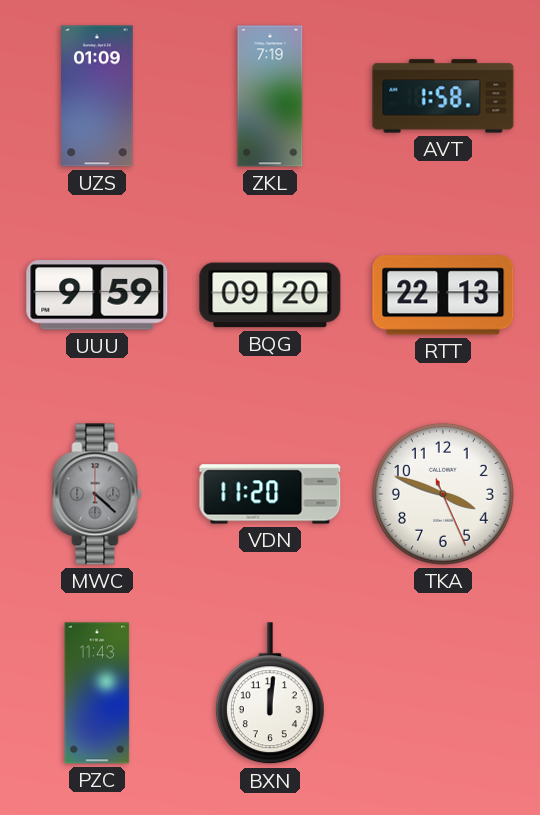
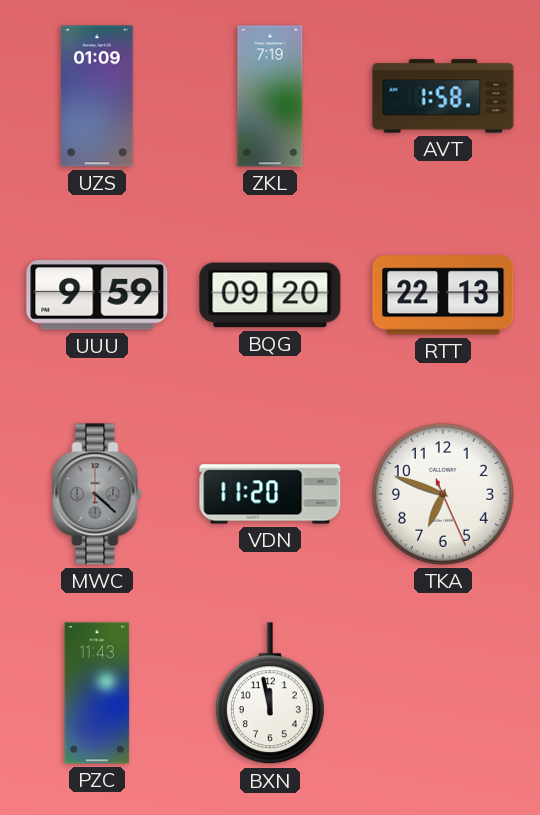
TKA: 3:48 -> 6:48
BXN: 12:01 -> 11:58
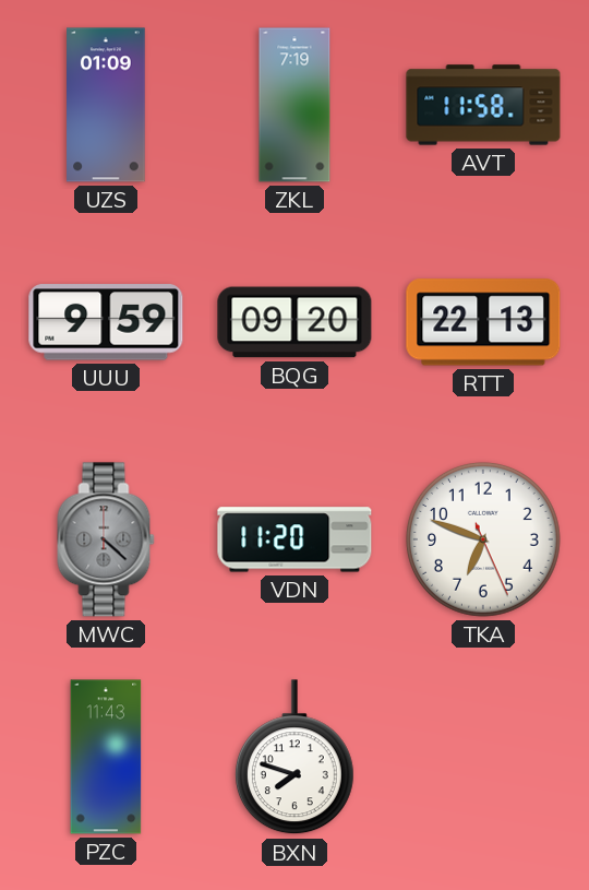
AVT: 1:58 -> 11:58
BXN: 11:58 -> 7:48
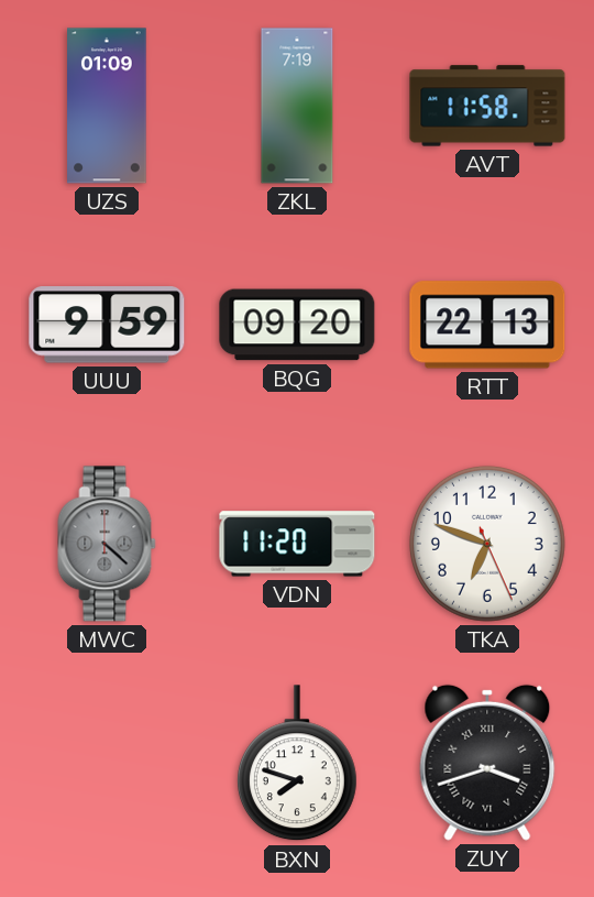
PZC: 11:43 -> none
ZUY: none -> 3:42
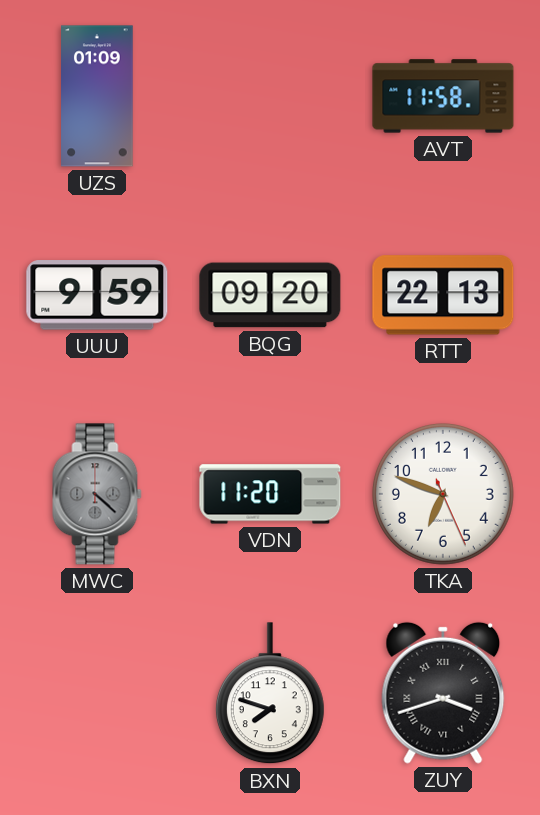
ZKL: 7:19 -> none
